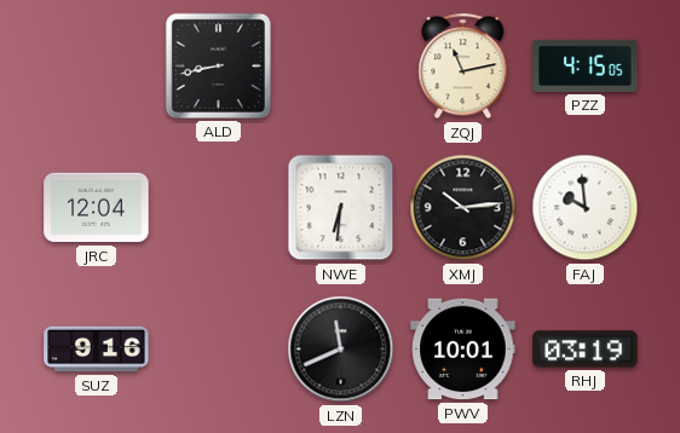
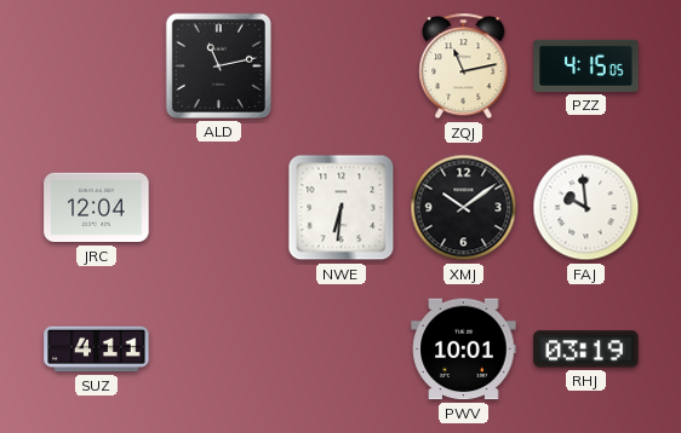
ALD: 8:43 -> 11:13
XMJ: 10:14 -> 10:09
SUZ: 9:16 -> 4:11
LZN: 11:41 -> none
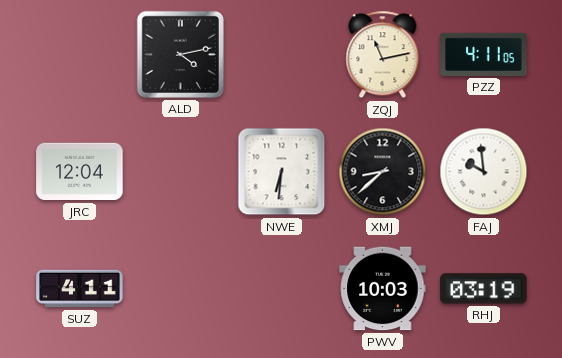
ALD: 11:13 -> 4:13
PZZ: 4:15 -> 4:11
XMJ: 10:09 -> 8:38
PWV: 10:01 -> 10:03
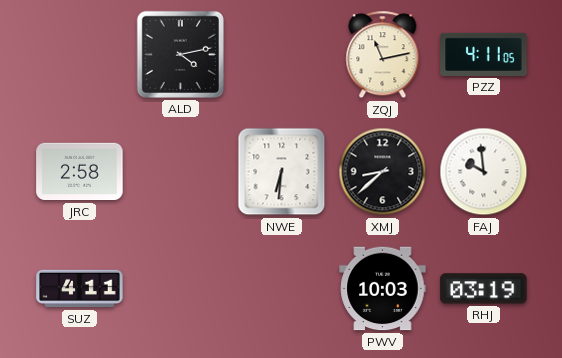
JRC: 12:04 -> 2:58
